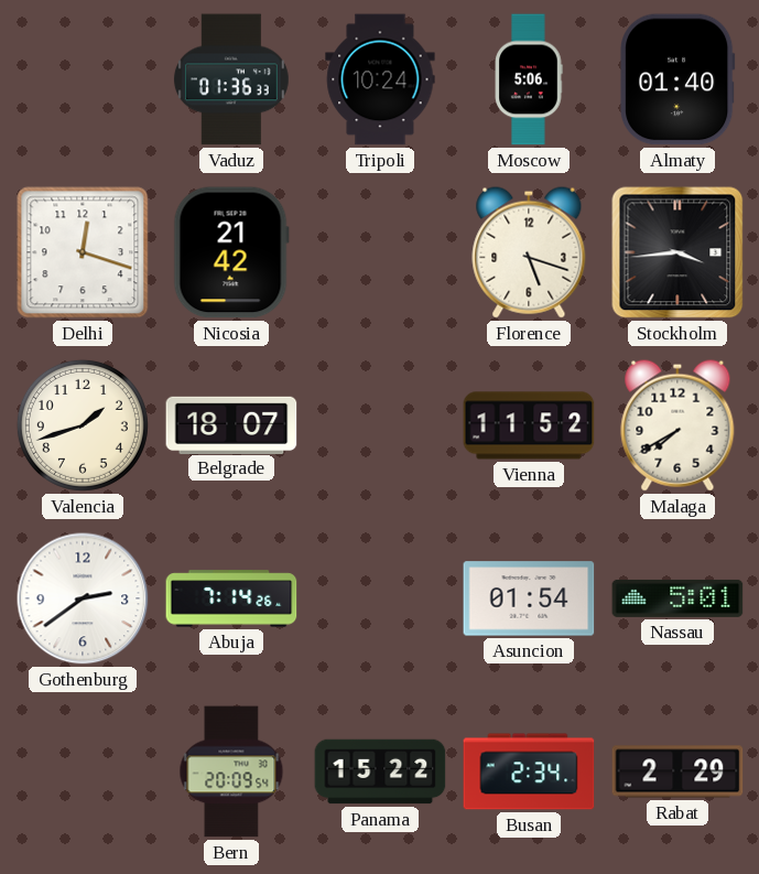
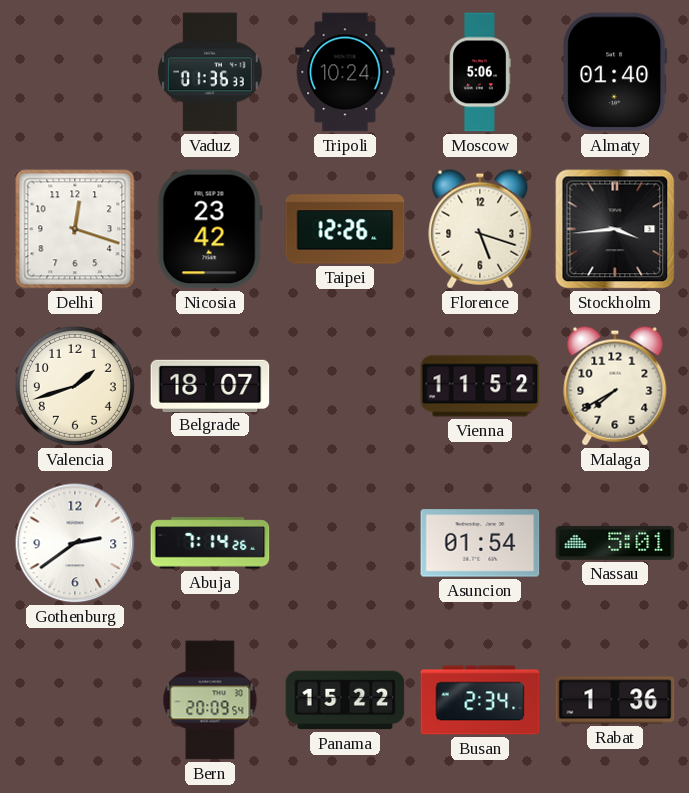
Nicosia: 21:42 -> 23:42
Taipei: none -> 12:26
Rabat: 2:29 -> 1:36
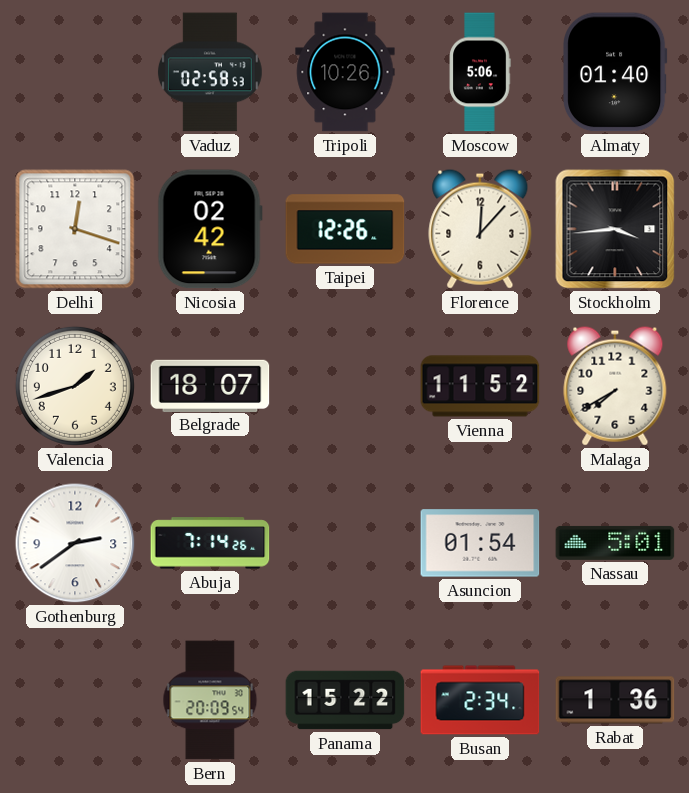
Vaduz: 01:36 -> 02:58
Tripoli: 10:24 -> 10:26
Nicosia: 23:42 -> 02:42
Florence: 5:18 -> 12:07
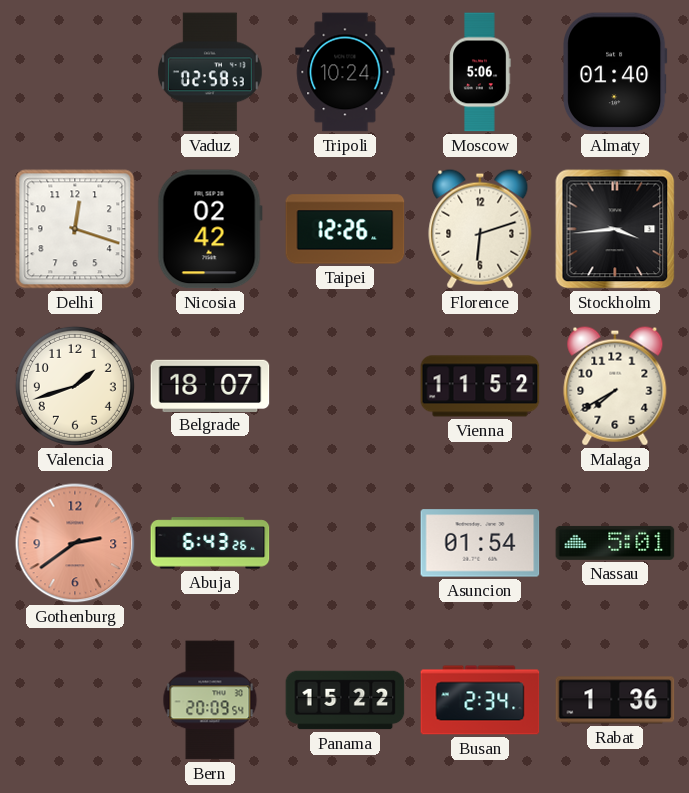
Tripoli: 10:26 -> 10:24
Florence: 12:07 -> 6:12
Gothenburg dial: white -> salmon
Abuja: 7:14 -> 6:43
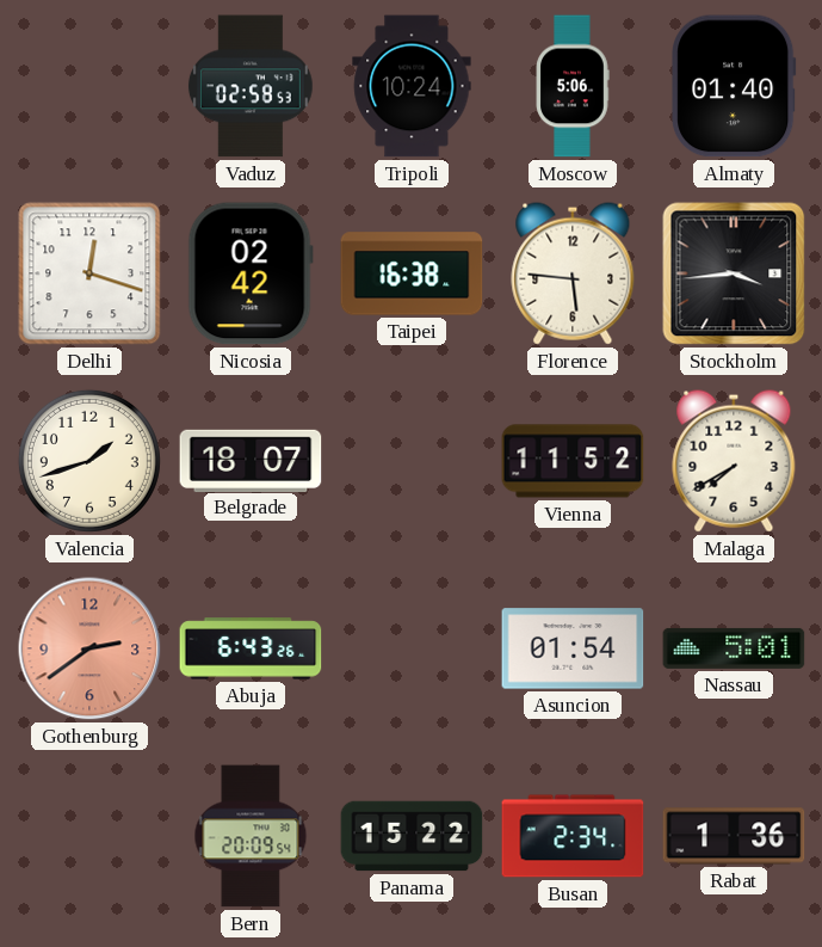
Taipei: 12:26 -> 16:38
Florence: 6:12 -> 5:46
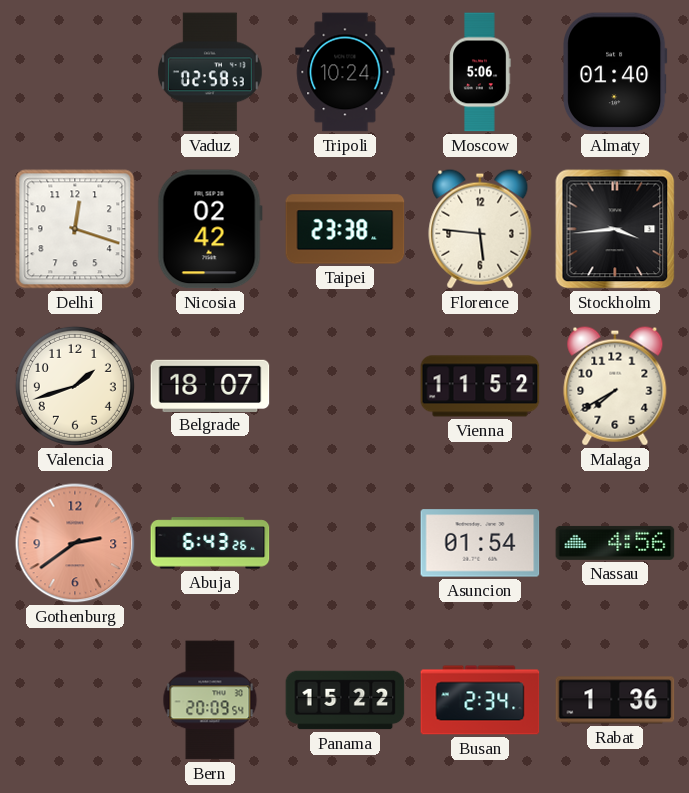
Taipei: 16:38 -> 23:38
Nassau: 5:01 -> 4:56
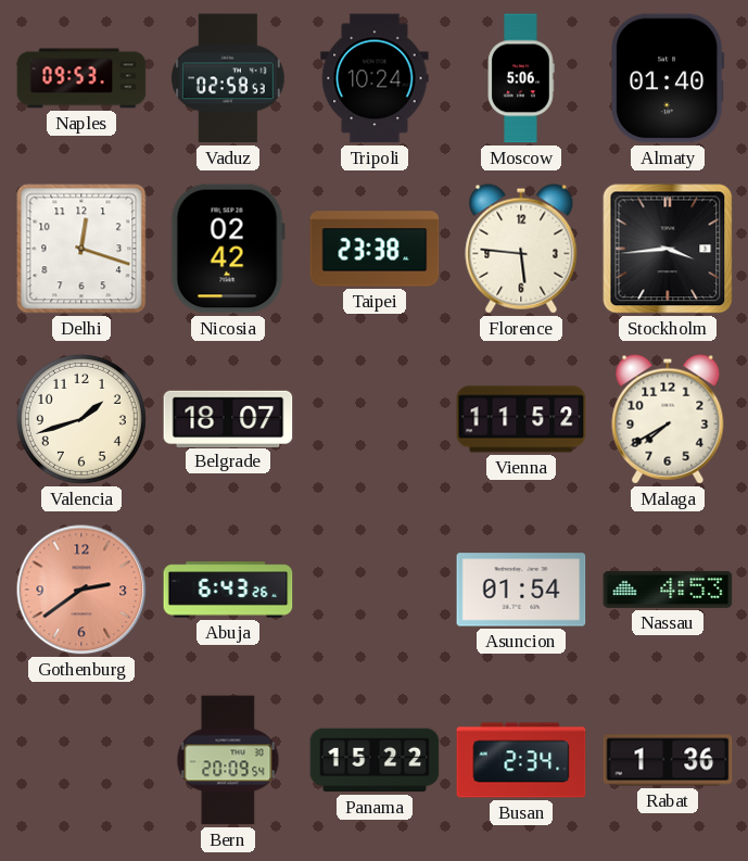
Naples: none -> 09:53
Nassau: 4:56 -> 4:53
